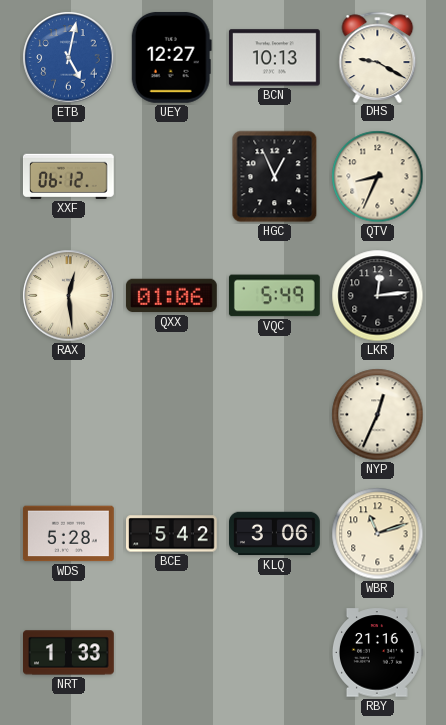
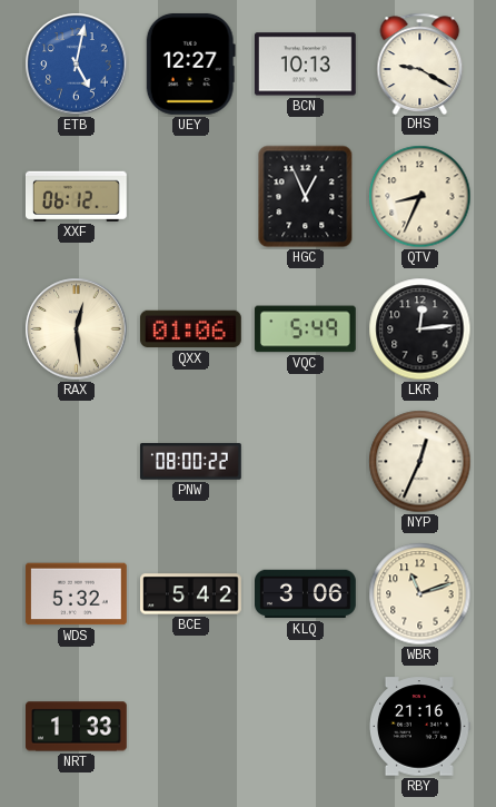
PNW: none -> 08:00
WDS: 5:28 -> 5:32
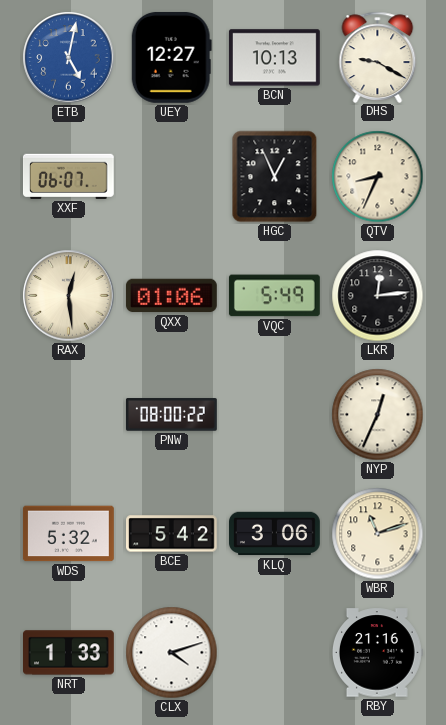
XXF: 06:12 -> 06:07
CLX: none -> 4:12
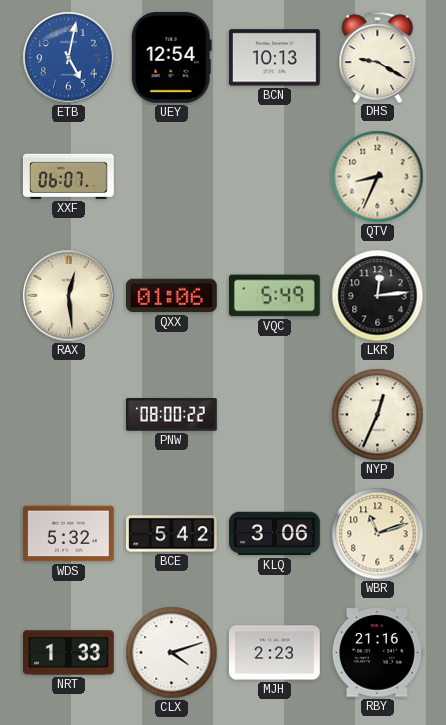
UEY: 12:27 -> 12:54
HGC: 12:56 -> none
MJH: none -> 2:23
